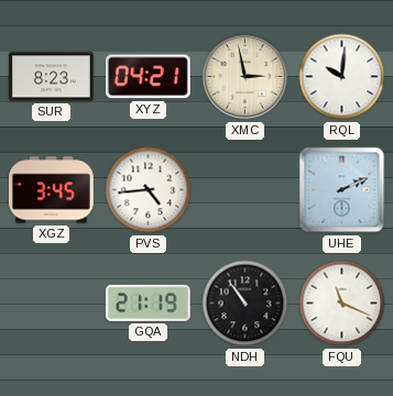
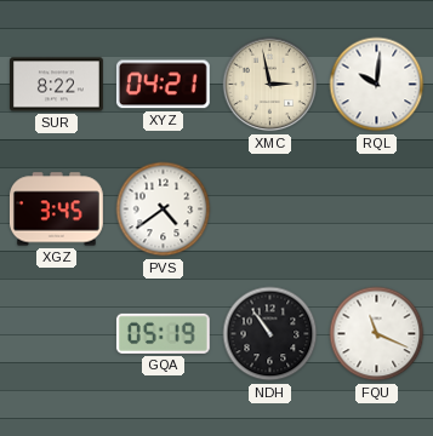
SUR: 8:23 -> 8:22
PVS: 4:44 -> 4:39
UHE: 2:11 -> none
GQA: 21:19 -> 05:19
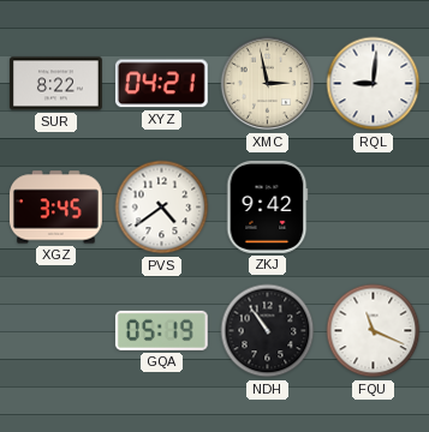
RQL: 10:01 -> 9:01
ZKJ: none -> 9:42
